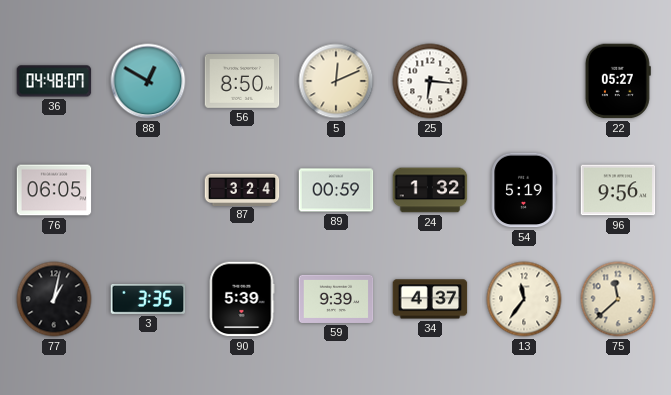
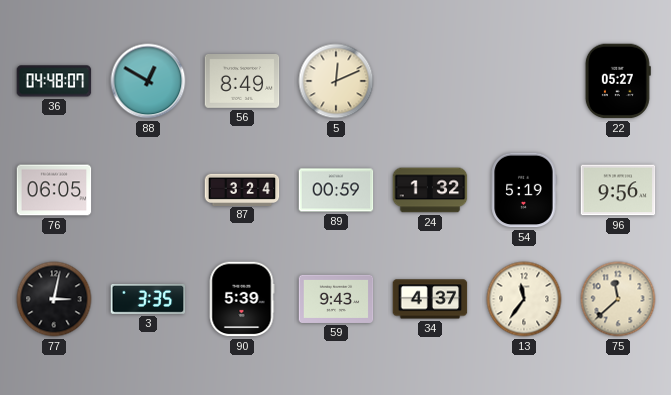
56: 8:50 -> 8:49
25: 6:16 -> none
77: 1:02 -> 3:02
59: 9:39 -> 9:43
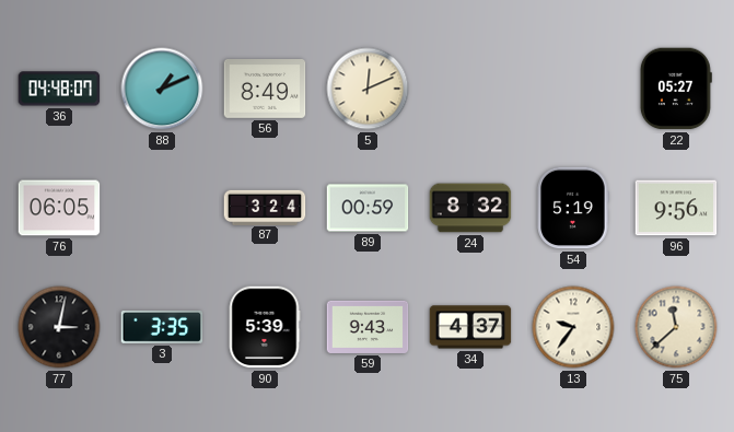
88: 12:50 -> 1:11
24: 1:32 -> 8:32
13: 11:36 -> 9:36
